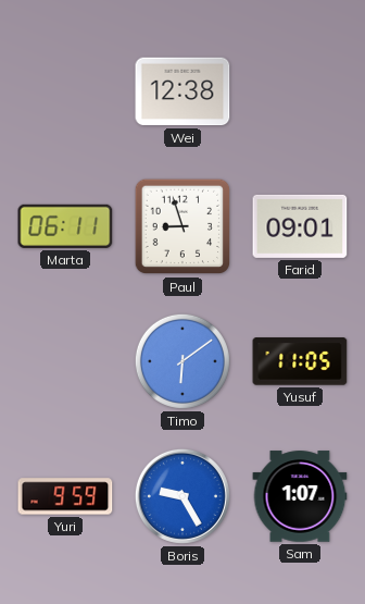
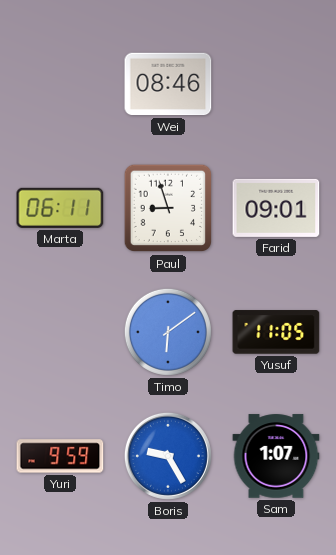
Wei: 12:38 -> 08:46
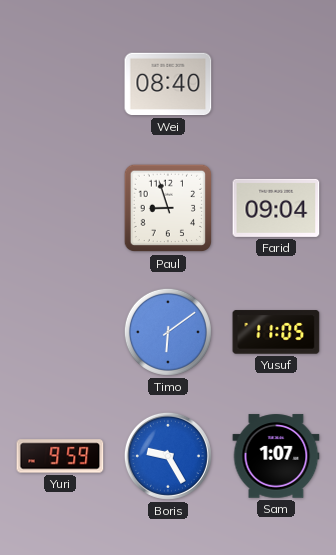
Wei: 08:46 -> 08:40
Marta: 06:11 -> none
Farid: 09:01 -> 09:04
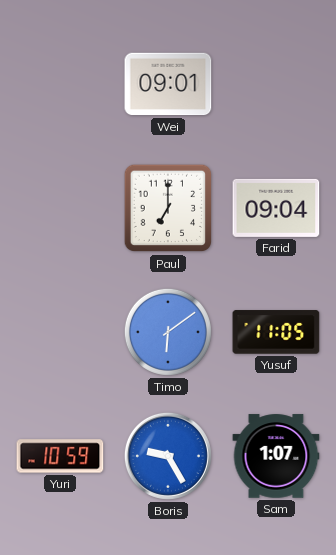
Wei: 08:40 -> 09:01
Paul: 8:57 -> 7:00
Yuri: 9:59 -> 10:59
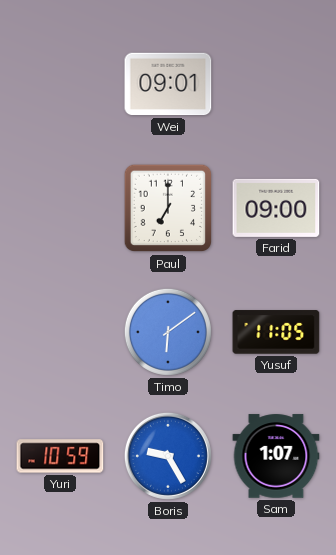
Farid: 09:04 -> 09:00
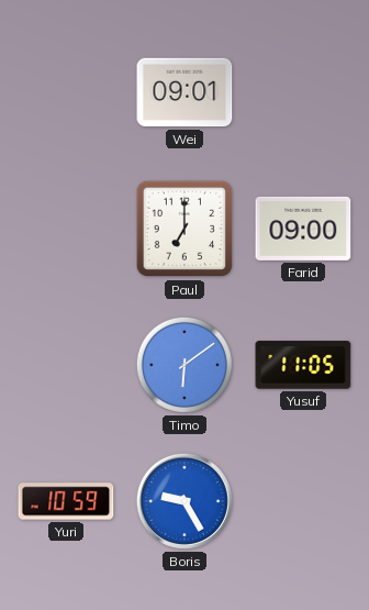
Sam: 1:07 -> none
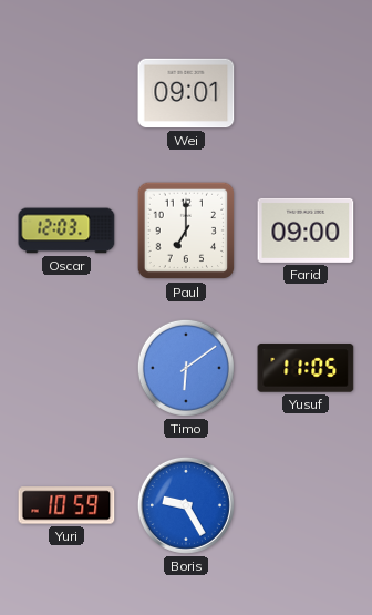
Oscar: none -> 12:03
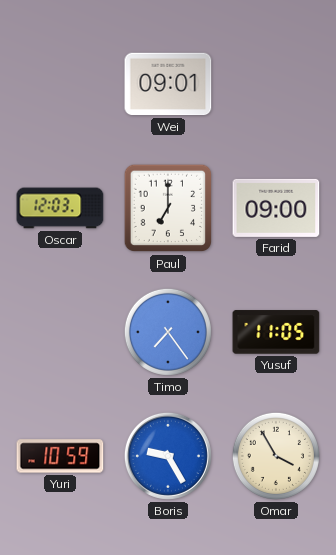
Timo: 6:09 -> 7:24
Omar: none -> 3:55
